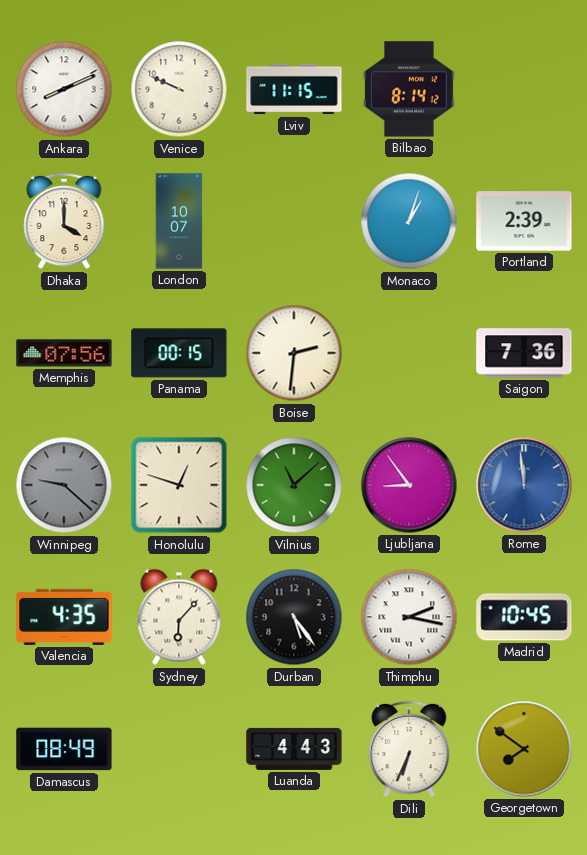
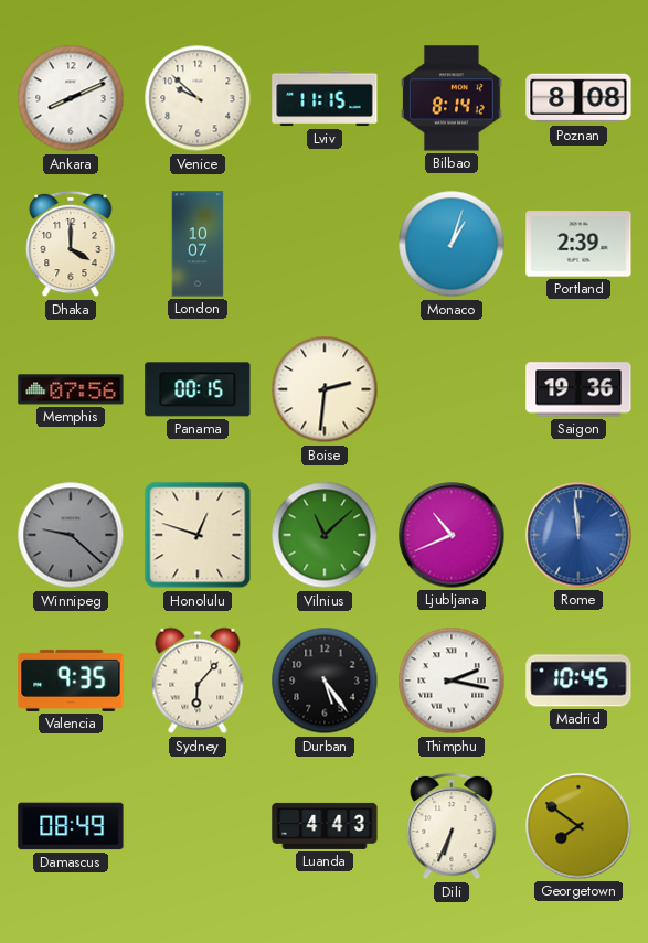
Venice: 9:49 -> 9:52
Poznan: none -> 8:08
Saigon: 7:36 -> 19:36
Ljubljana: 8:54 -> 10:41
Valencia: 4:35 -> 9:35
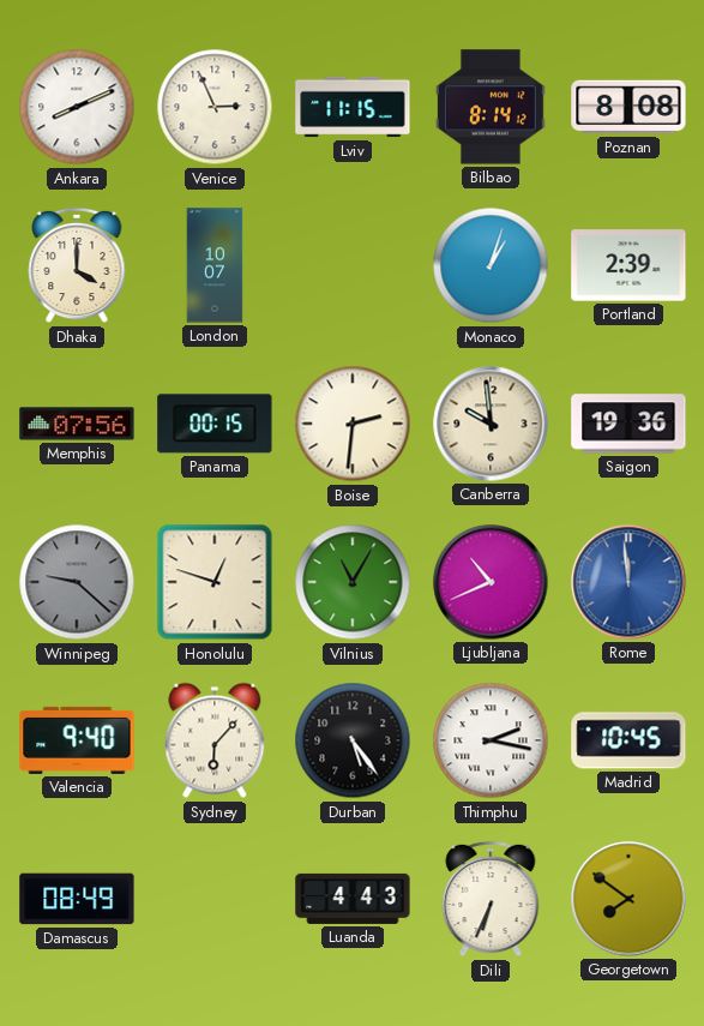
Venice: 9:52 -> 2:56
Canberra: none -> 9:59
Vilnius: 11:08 -> 11:05
Valencia: 9:35 -> 9:40
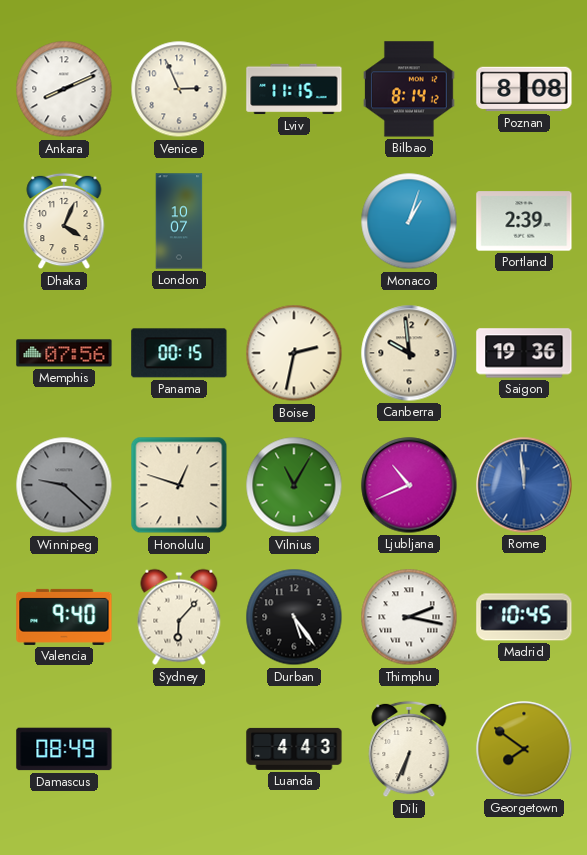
Dhaka: 4:00 -> 4:04
Boise: 2:31 -> 2:32
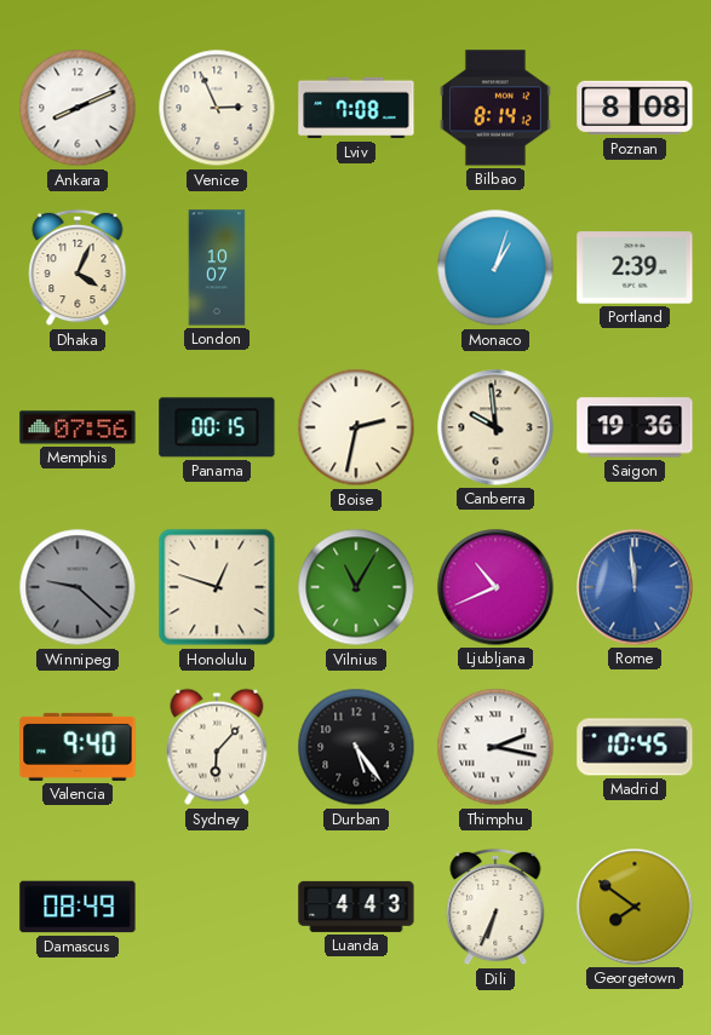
Lviv: 11:15 -> 7:08
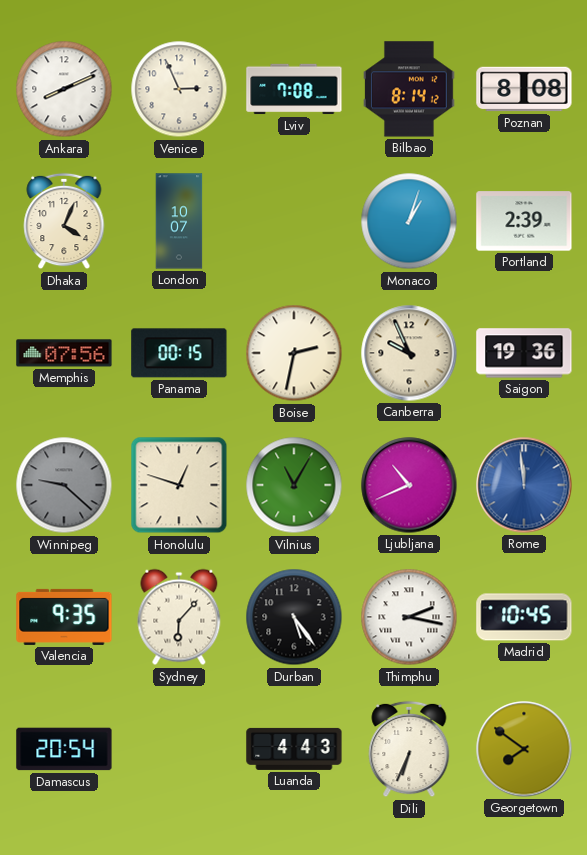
Canberra: 9:59 -> 9:56
Valencia: 9:40 -> 9:35
Damascus: 08:49 -> 20:54
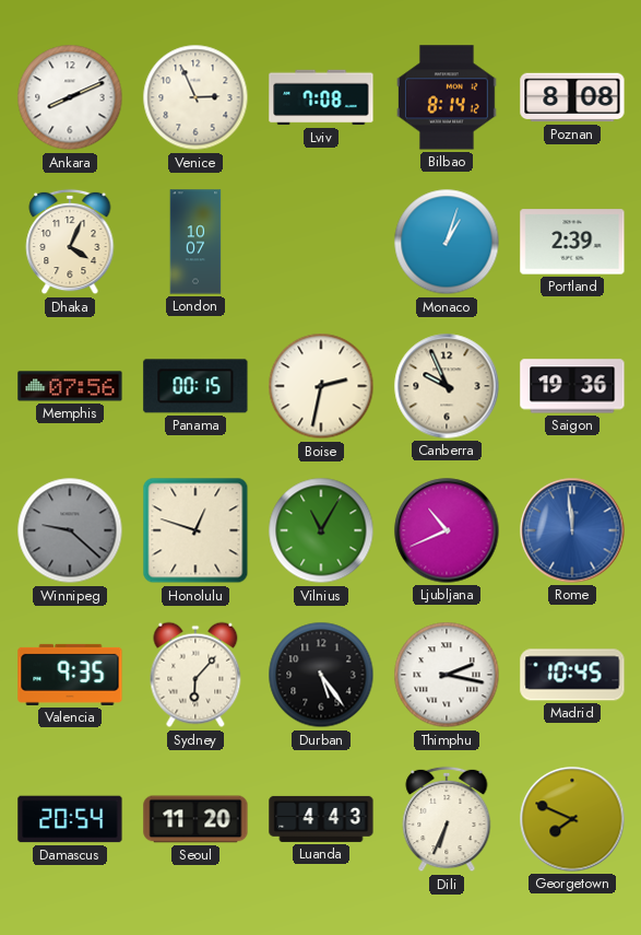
Seoul: none -> 11:20
Georgetown: 7:51 -> 7:49
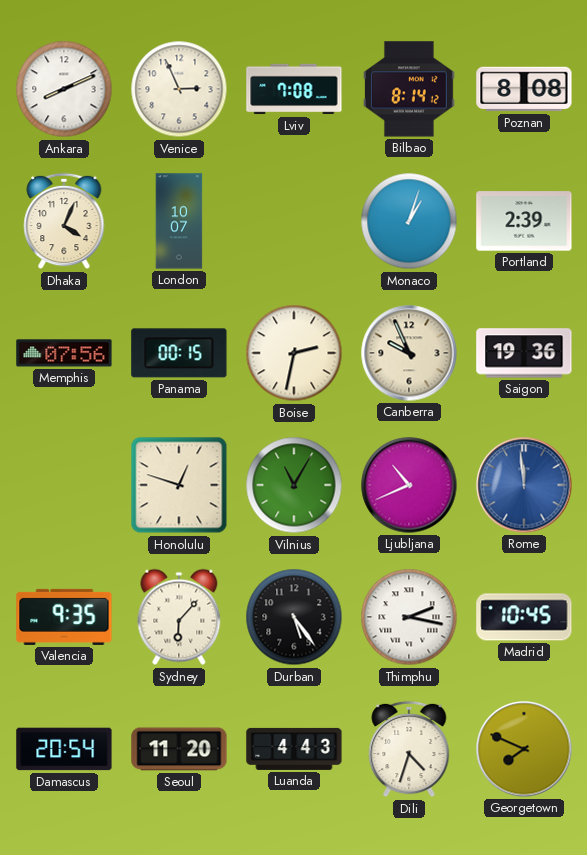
Winnipeg: 9:22 -> none
Dili: 6:34 -> 4:33
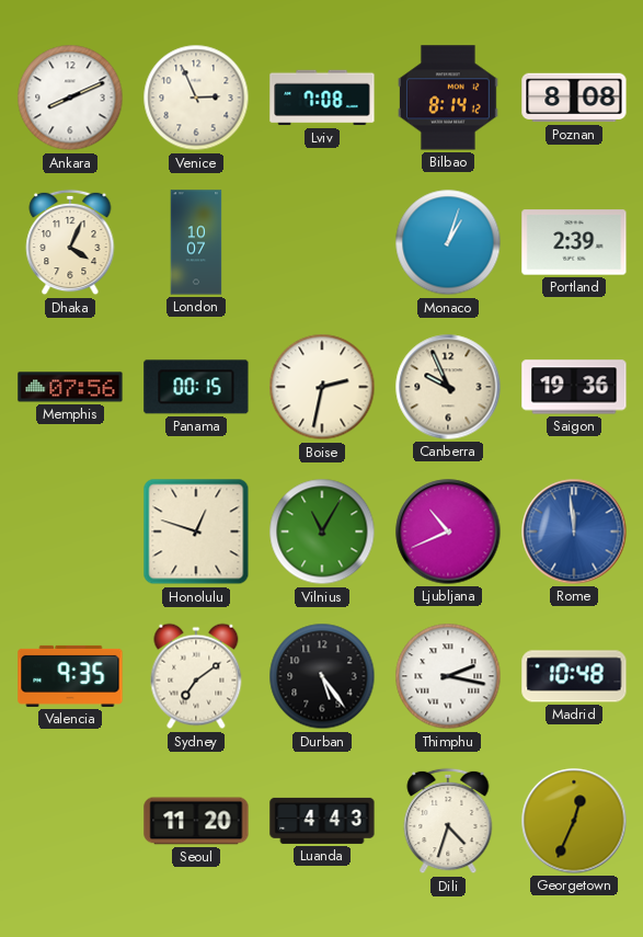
Sydney: 6:07 -> 7:09
Madrid: 10:45 -> 10:48
Damascus: 20:54 -> none
Georgetown: 7:49 -> 12:34
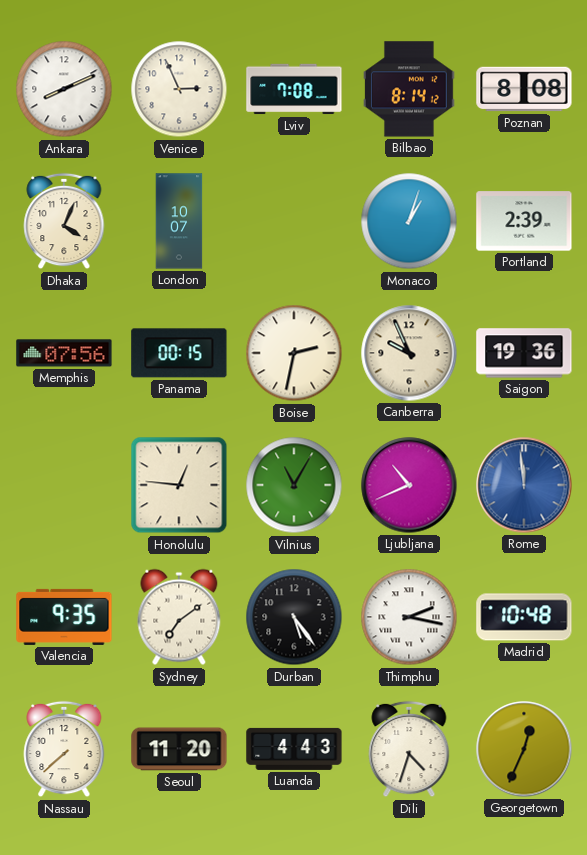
Honolulu: 12:48 -> 12:46
Nassau: none -> 7:38
